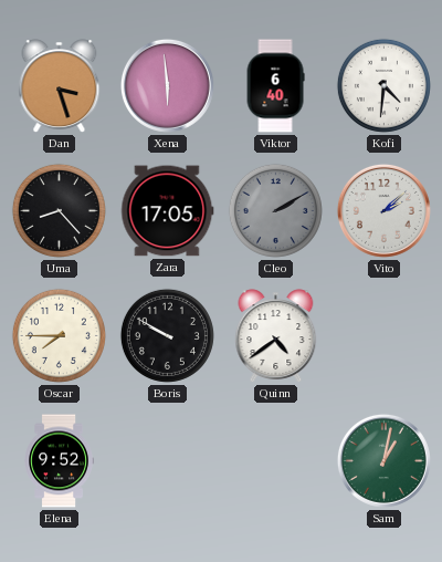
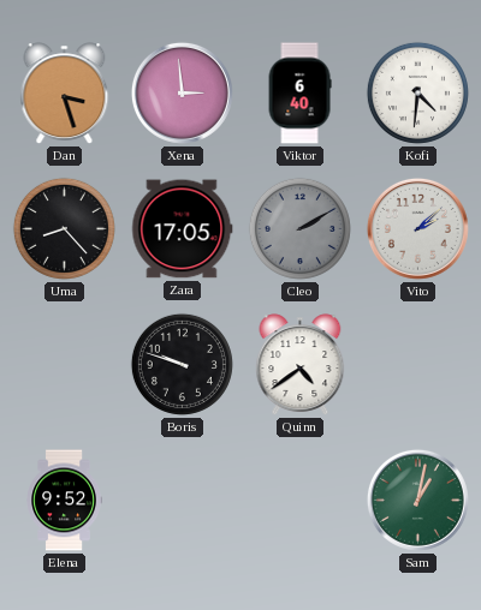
Xena: 5:59 -> 2:59
Oscar: 7:45 -> none
Boris: 9:50 -> 9:48
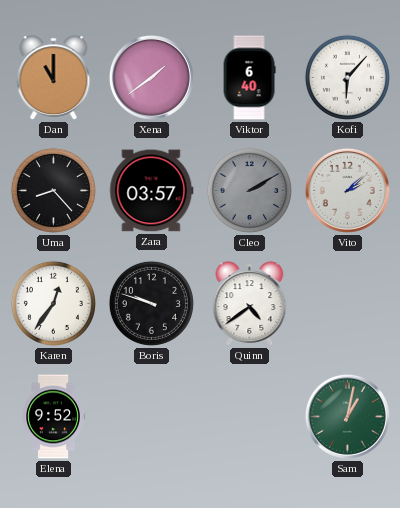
Dan: 3:27 -> 11:00
Xena: 2:59 -> 1:39
Kofi: 4:31 -> 6:07
Zara: 17:05 -> 03:57
Karen: none -> 12:36
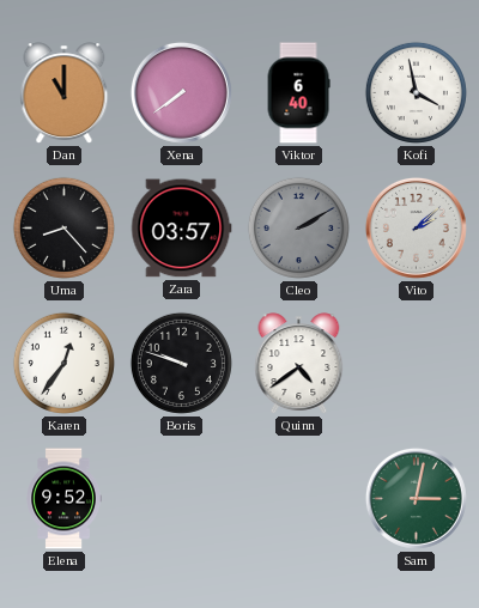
Xena: 1:39 -> 7:39
Kofi: 6:07 -> 3:58
Sam: 1:02 -> 3:02
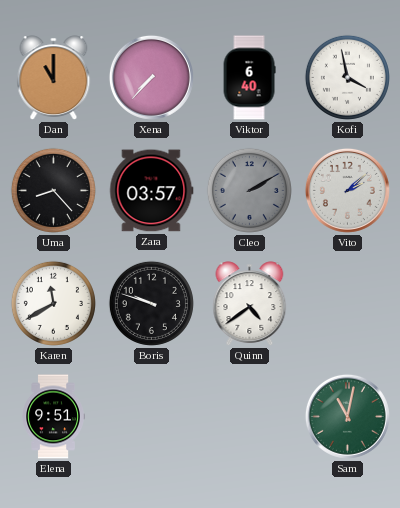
Xena: 7:39 -> 7:37
Karen: 12:36 -> 11:40
Elena: 9:52 -> 9:51
Sam: 3:02 -> 11:02
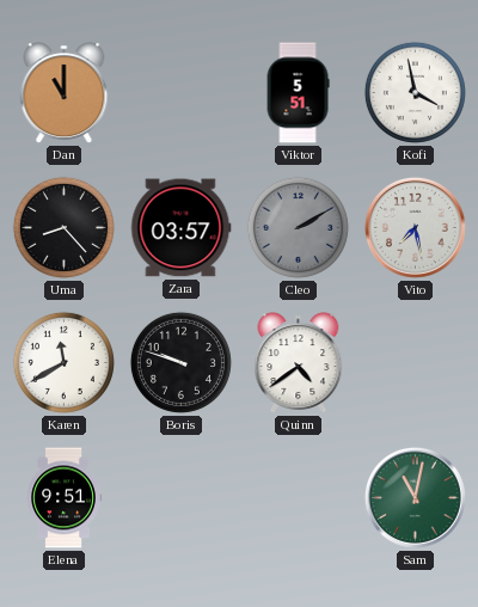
Xena: 7:37 -> none
Viktor: 6:40 -> 5:51
Vito: 2:08 -> 7:28
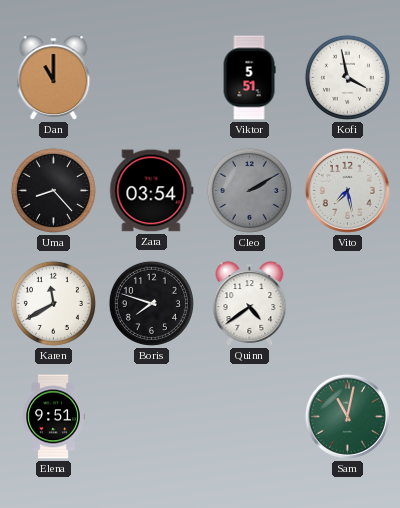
Zara: 03:57 -> 03:54
Boris: 9:48 -> 7:48
